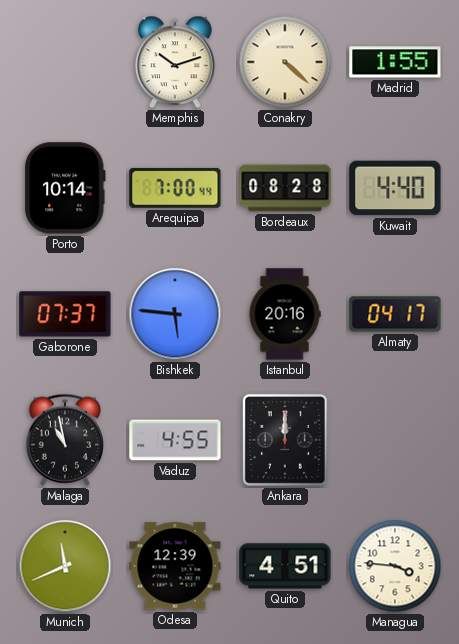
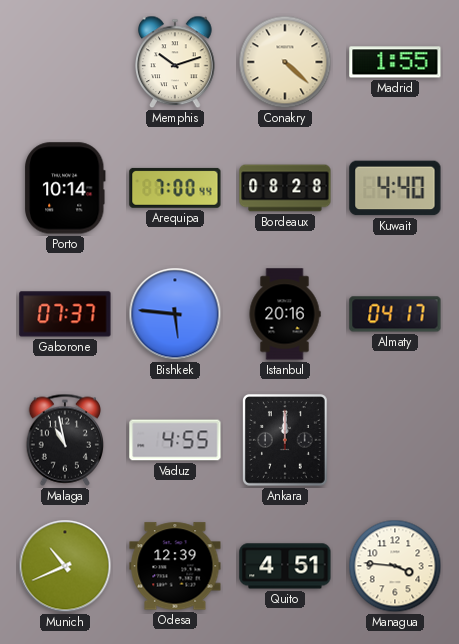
Munich: 11:41 -> 10:41
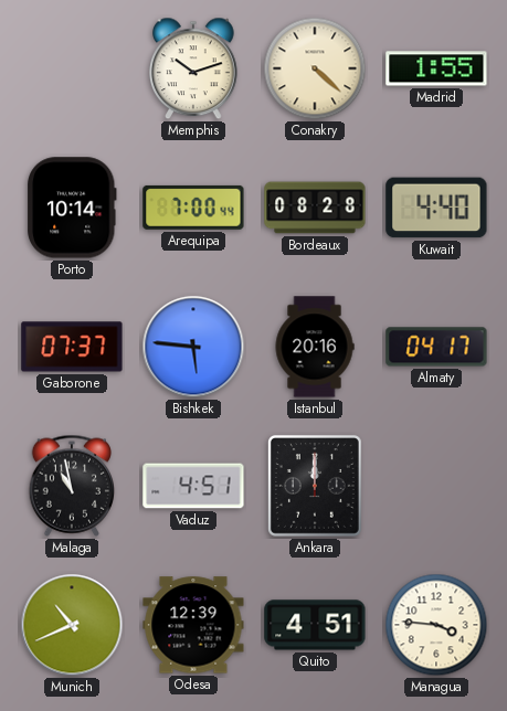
Vaduz: 4:55 -> 4:51
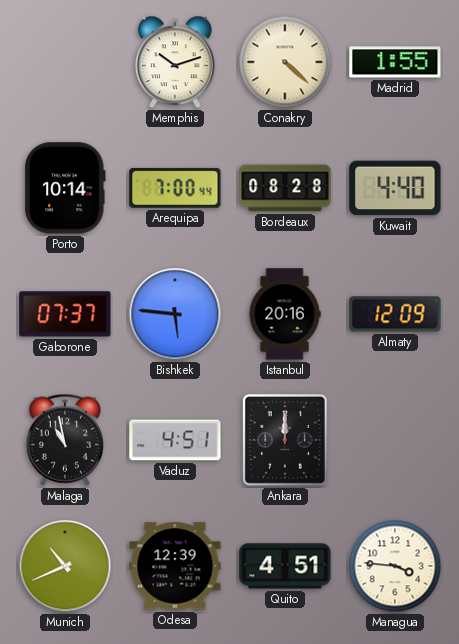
Almaty: 04:17 -> 12:09
